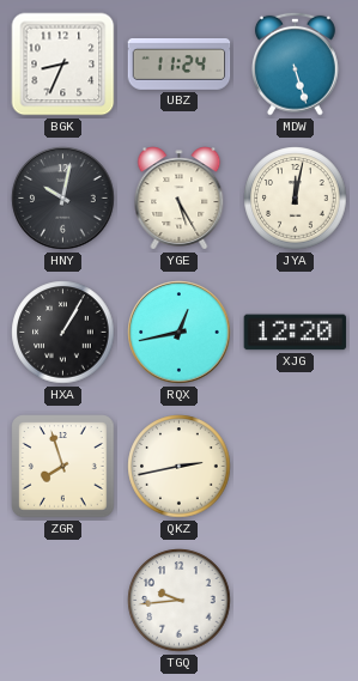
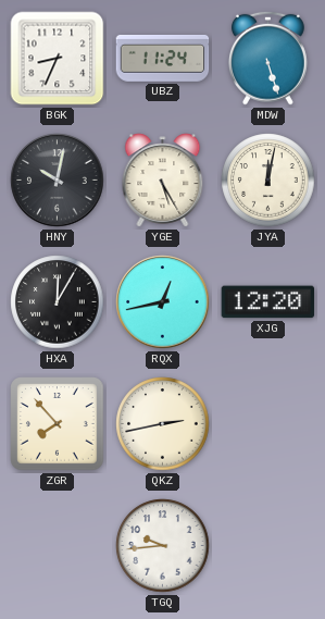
HXA: 1:05 -> 12:05
ZGR: 7:57 -> 7:53
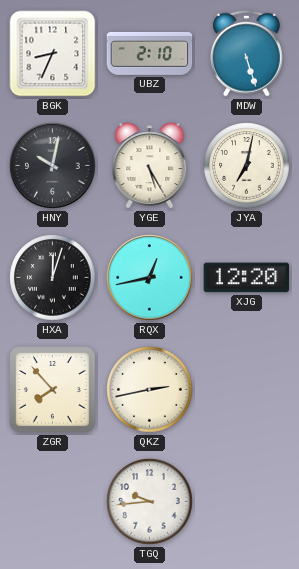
UBZ: 11:24 -> 2:10
JYA: 12:02 -> 7:02
HXA: 12:05 -> 12:03
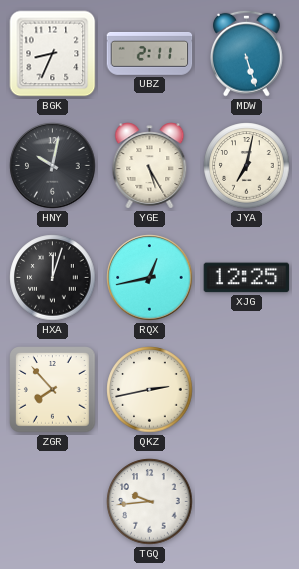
UBZ: 2:10 -> 2:11
XJG: 12:20 -> 12:25
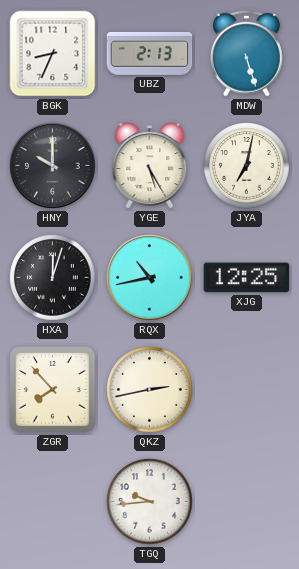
UBZ: 2:11 -> 2:13
HNY: 10:02 -> 10:00
RQX: 12:43 -> 10:43
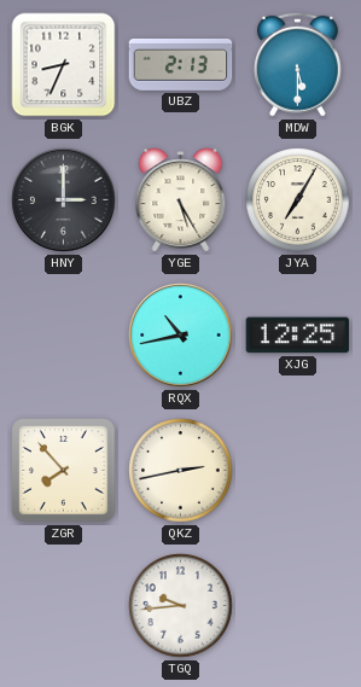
MDW: 5:27 -> 5:30
HNY: 10:00 -> 3:00
JYA: 7:02 -> 7:05
HXA: 12:03 -> none
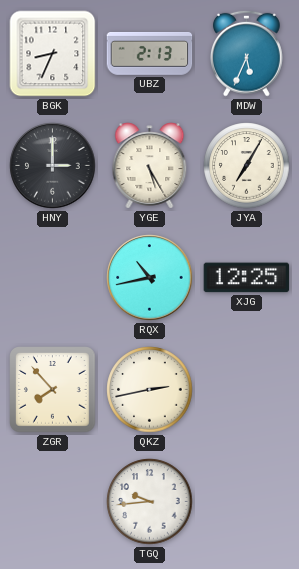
MDW: 5:30 -> 5:34
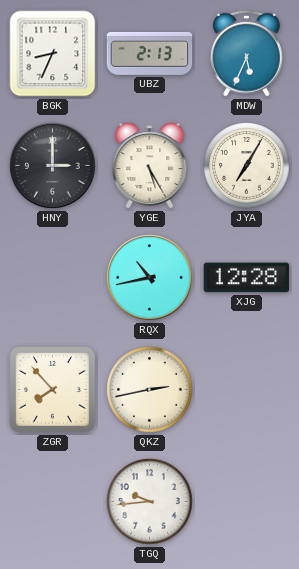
XJG: 12:25 -> 12:28
